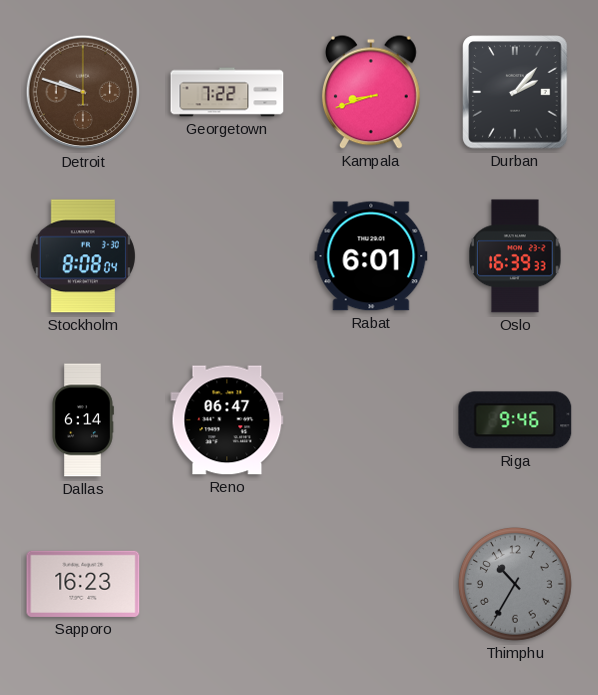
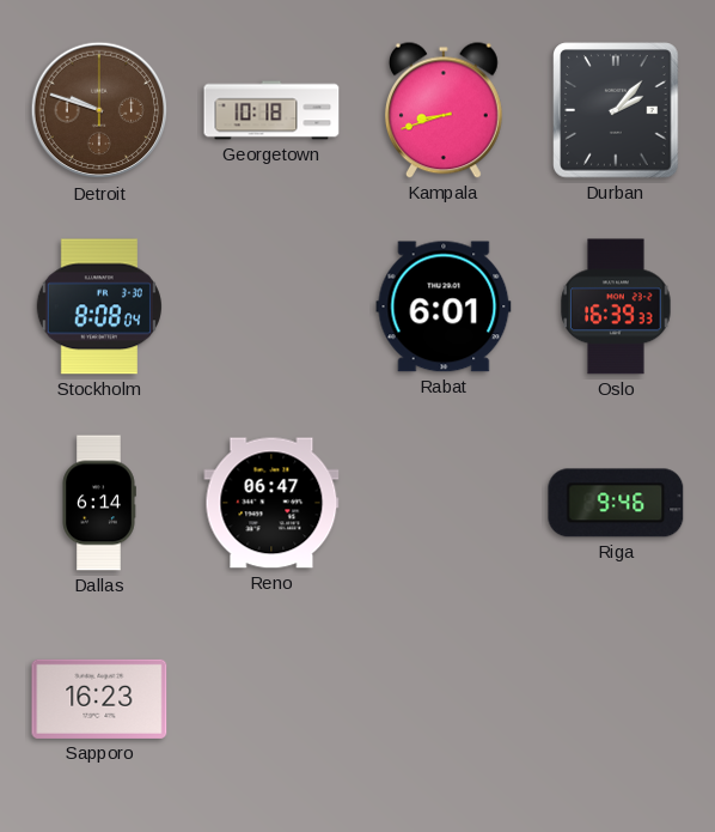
Georgetown: 7:22 -> 10:18
Thimphu: 10:35 -> none
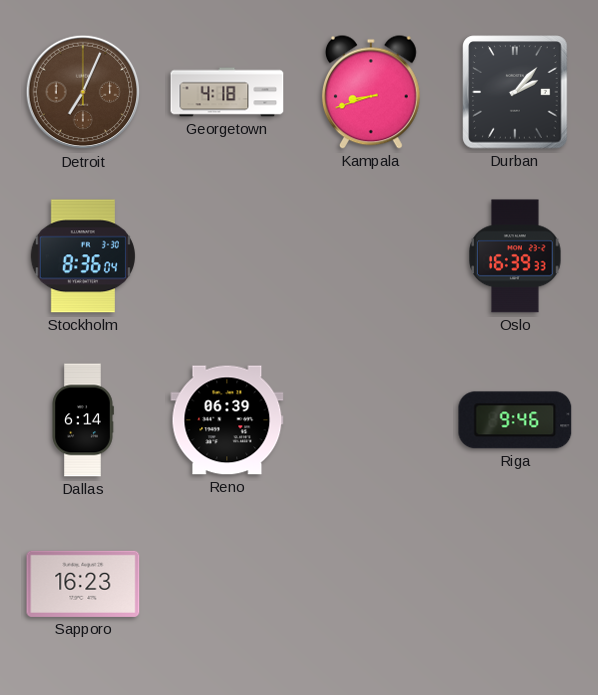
Detroit: 9:48 -> 7:04
Georgetown: 10:18 -> 4:18
Stockholm: 8:08 -> 8:36
Rabat: 6:01 -> none
Reno: 06:47 -> 06:39
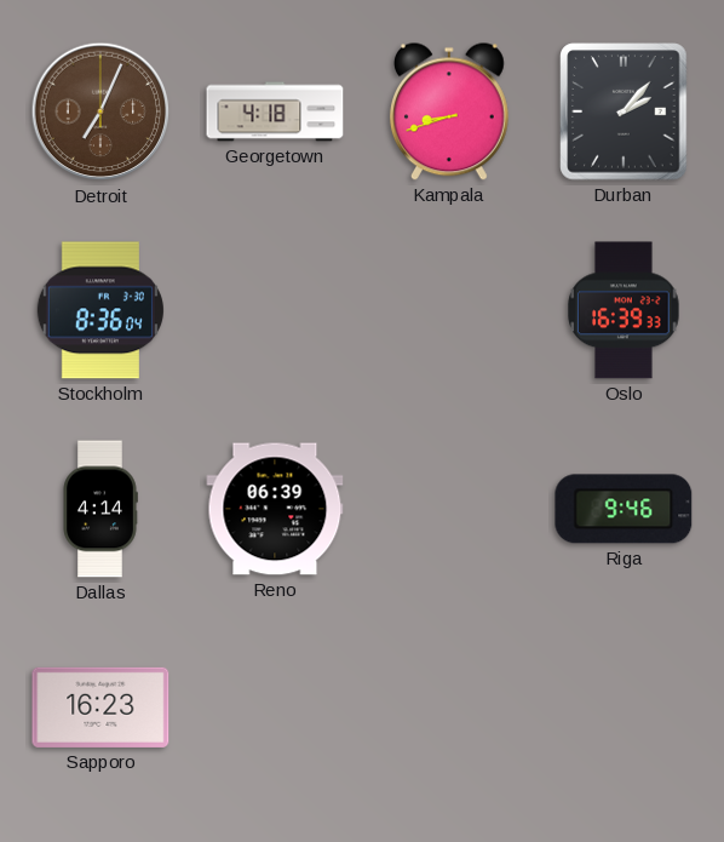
Dallas: 6:14 -> 4:14
